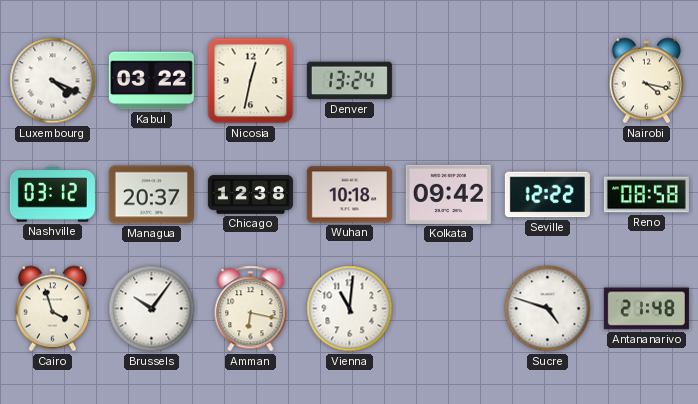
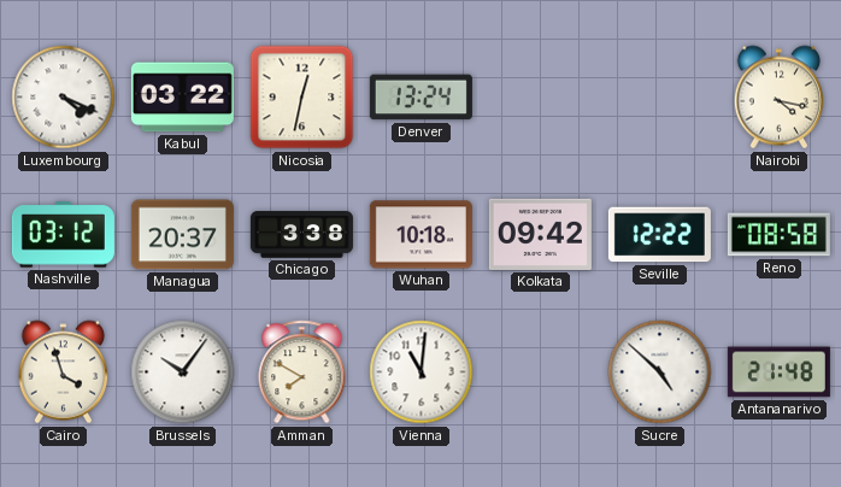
Chicago: 12:38 -> 3:38
Amman: 6:17 -> 7:50
Sucre: 4:48 -> 4:52
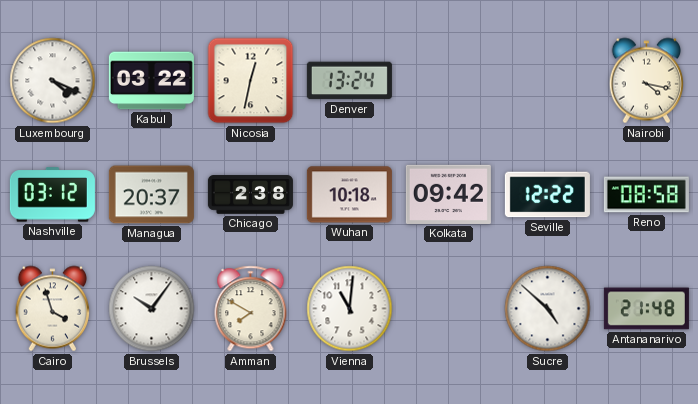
Chicago: 3:38 -> 2:38
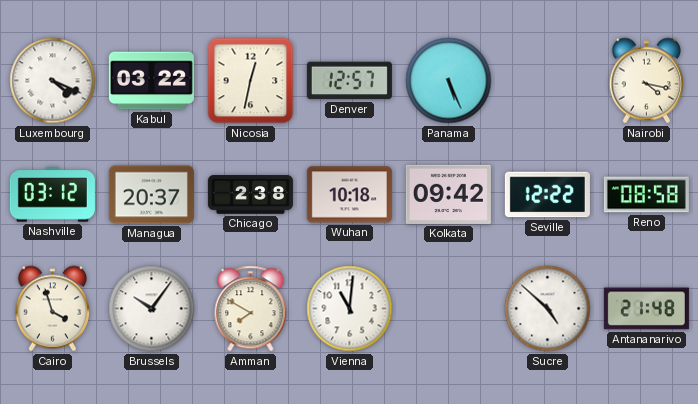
Denver: 13:24 -> 12:57
Panama: none -> 5:26
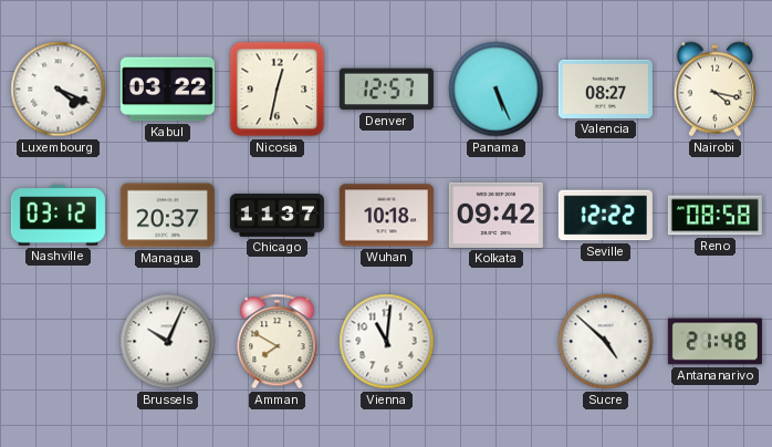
Valencia: none -> 08:27
Chicago: 2:38 -> 11:37
Cairo: 3:57 -> none
Brussels: 10:06 -> 10:04
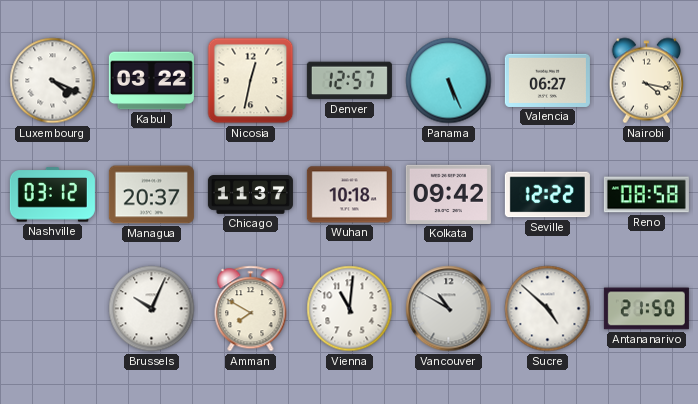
Valencia: 08:27 -> 06:27
Vancouver: none -> 10:50
Antananarivo: 21:48 -> 21:50
